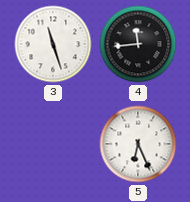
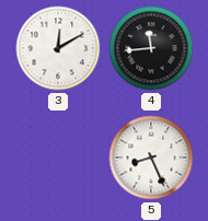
3: 11:27 -> 12:10
5: 6:26 -> 8:26
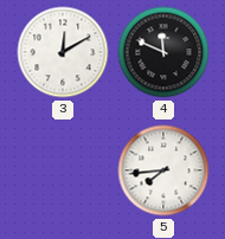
4: 11:44 -> 11:49
5: 8:26 -> 7:44
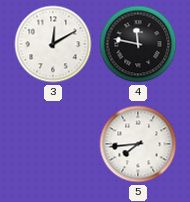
4: 11:49 -> 11:47
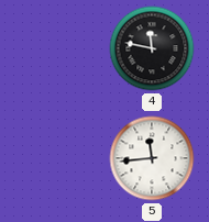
3: 12:10 -> none
5: 7:44 -> 11:44
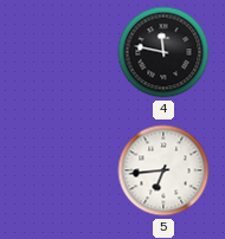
5: 11:44 -> 6:44
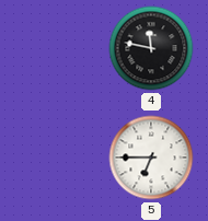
5: 6:44 -> 6:45
